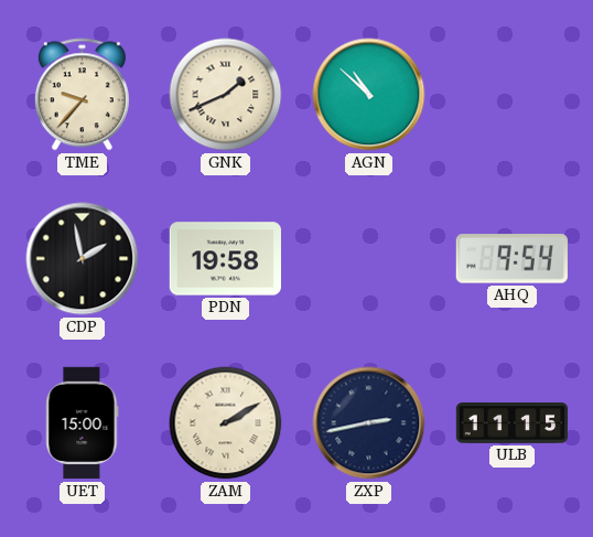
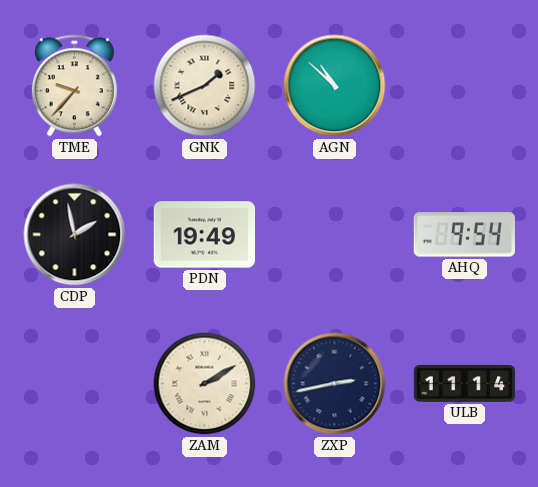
PDN: 19:58 -> 19:49
UET: 15:00 -> none
ULB: 11:15 -> 11:14
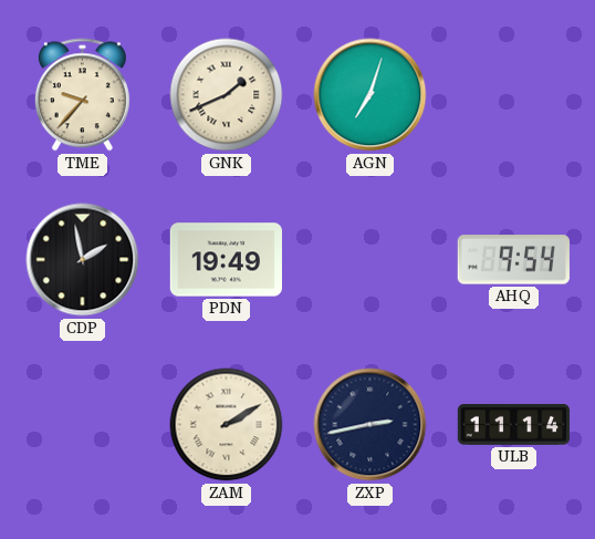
AGN: 10:52 -> 7:03
